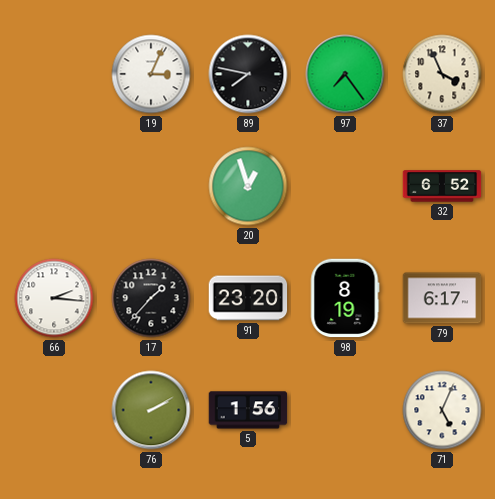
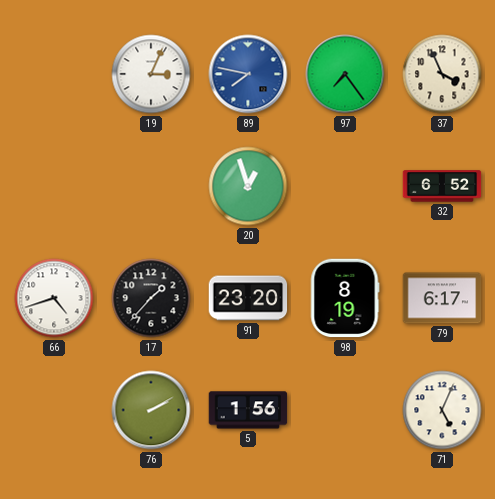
89 dial: black -> blue
66: 2:16 -> 4:42
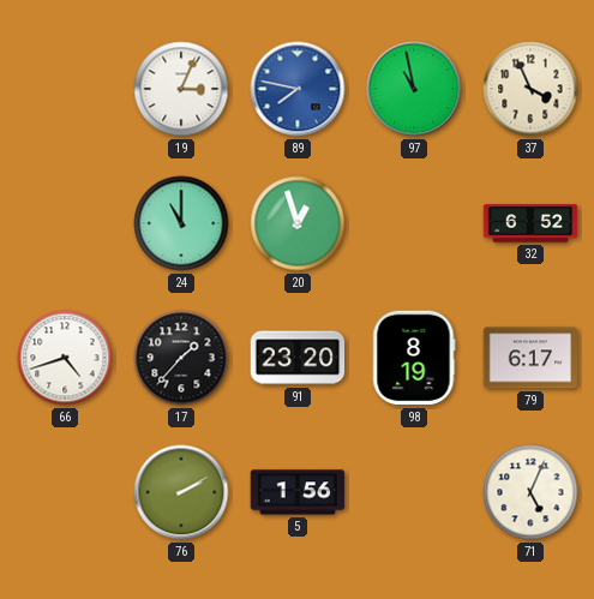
97: 7:24 -> 10:58
24: none -> 11:00
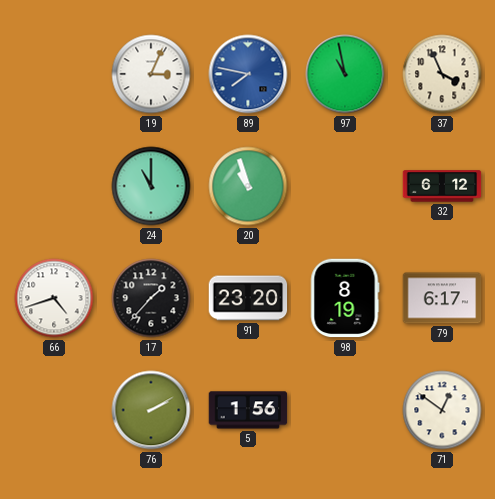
20: 12:57 -> 10:57
32: 6:52 -> 6:12
71: 5:04 -> 12:51
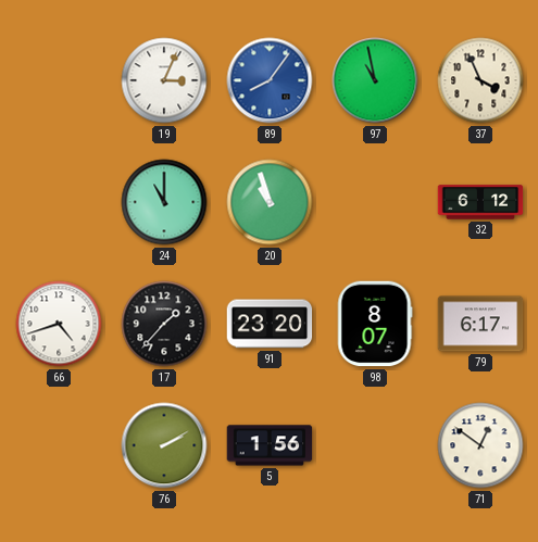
89: 7:47 -> 8:06
98: 8:19 -> 8:07
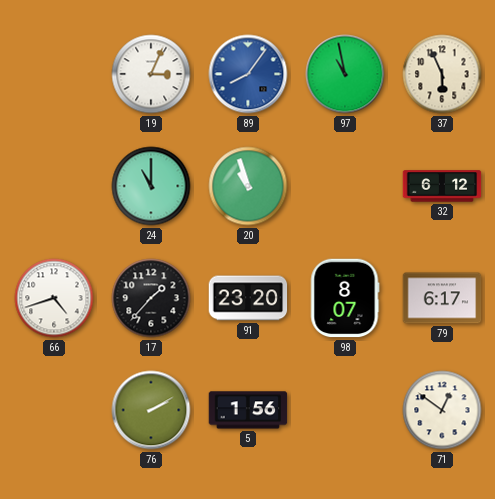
37: 3:56 -> 5:56
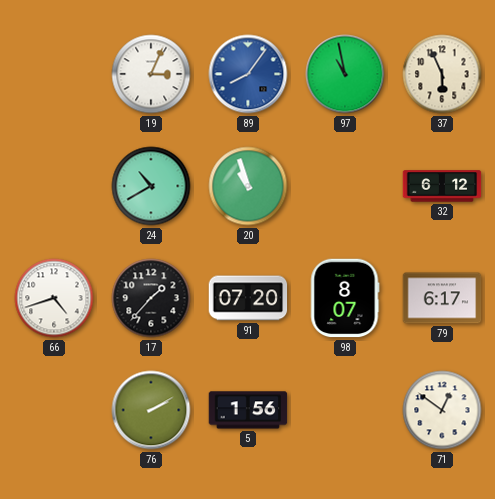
24: 11:00 -> 10:40
91: 23:20 -> 07:20
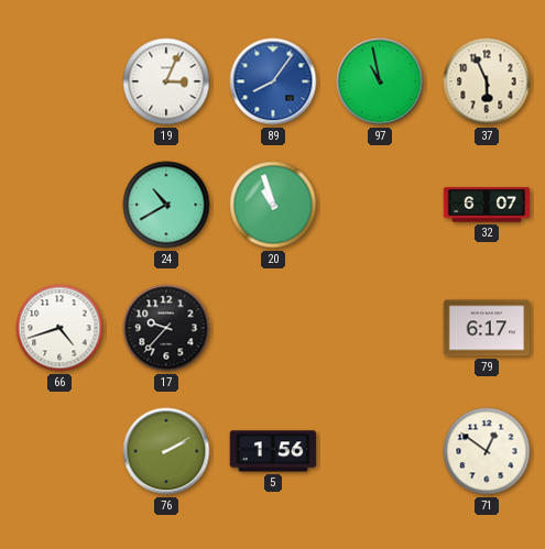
32: 6:12 -> 6:07
17: 1:37 -> 9:37
91: 07:20 -> none
98: 8:07 -> none
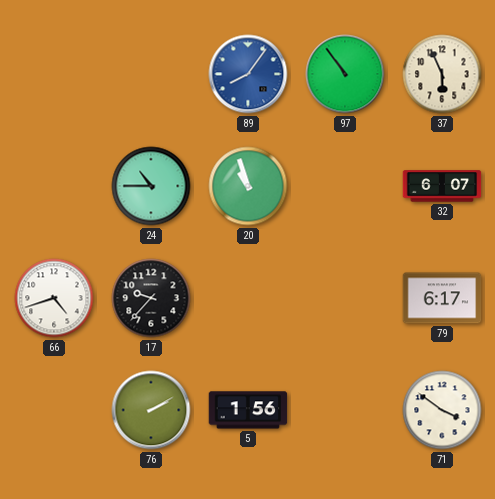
19: 3:04 -> none
97: 10:58 -> 10:54
24: 10:40 -> 10:45
71: 12:51 -> 3:51
